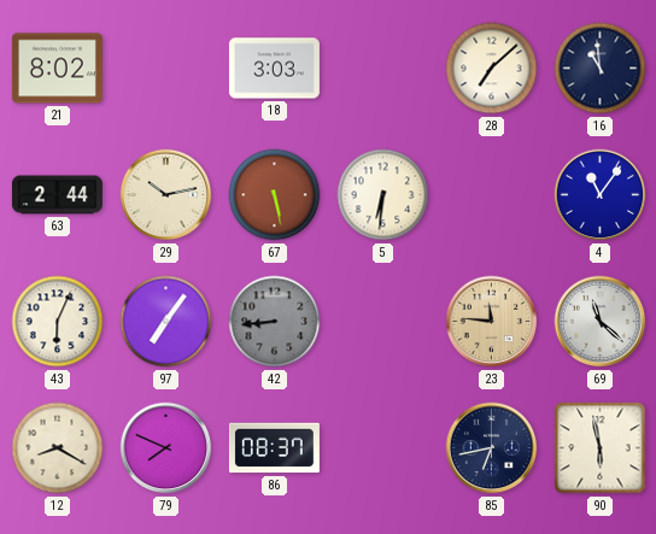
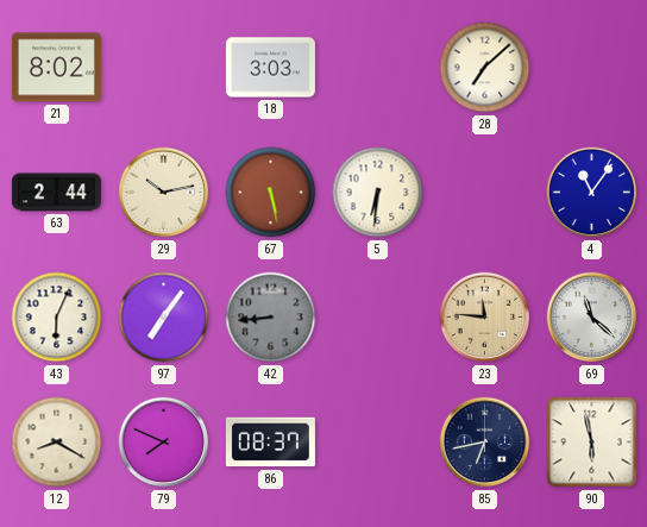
16: 10:59 -> none
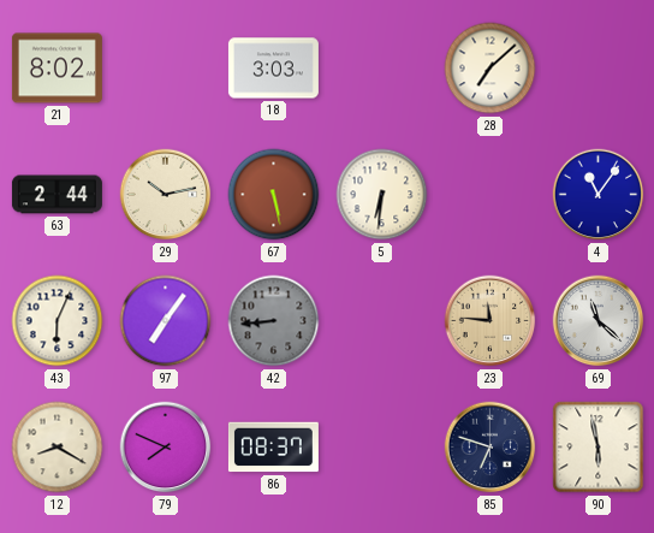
85: 6:43 -> 6:48
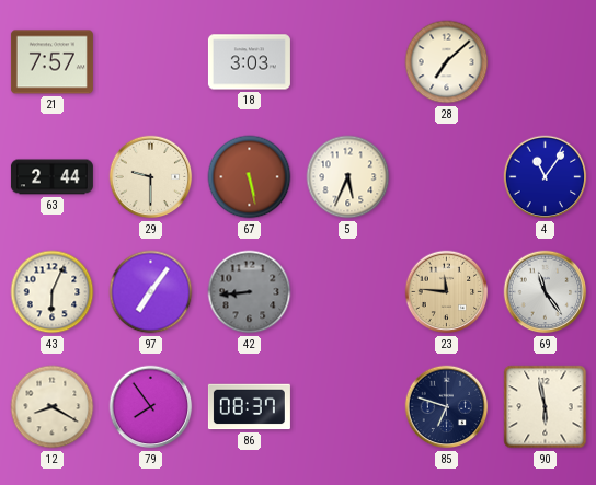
21: 8:02 -> 7:57
29: 10:13 -> 9:30
5: 6:31 -> 5:34
69: 11:22 -> 11:24
79: 7:49 -> 7:54
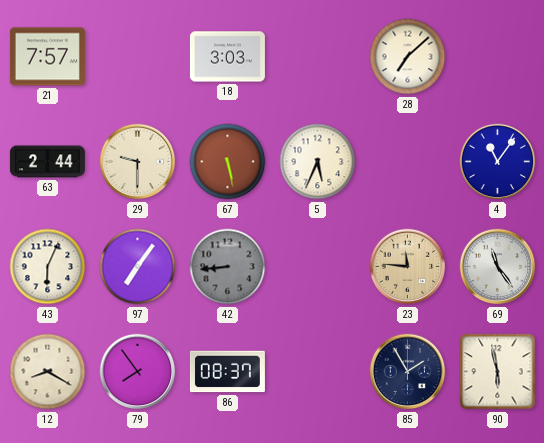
85: 6:48 -> 1:55
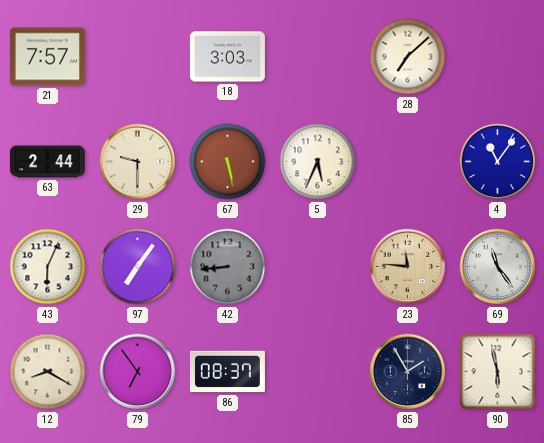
79: 7:54 -> 6:54
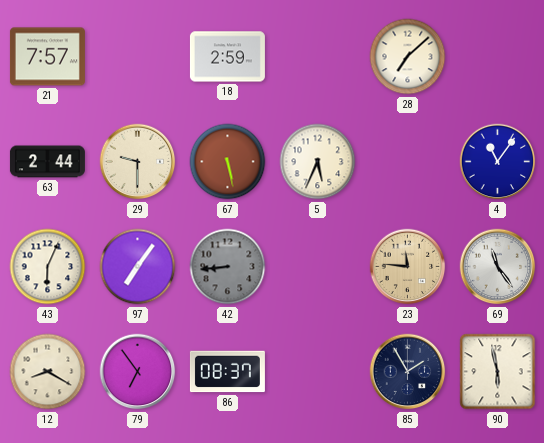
18: 3:03 -> 2:59
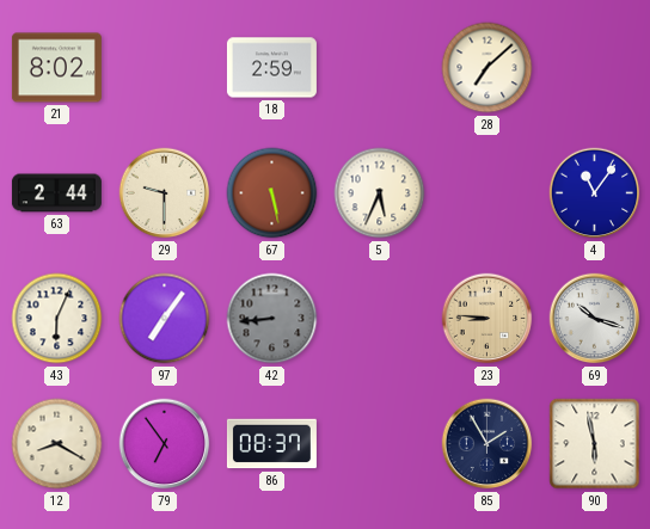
21: 7:57 -> 8:02
23: 11:46 -> 8:46
69: 11:24 -> 10:18
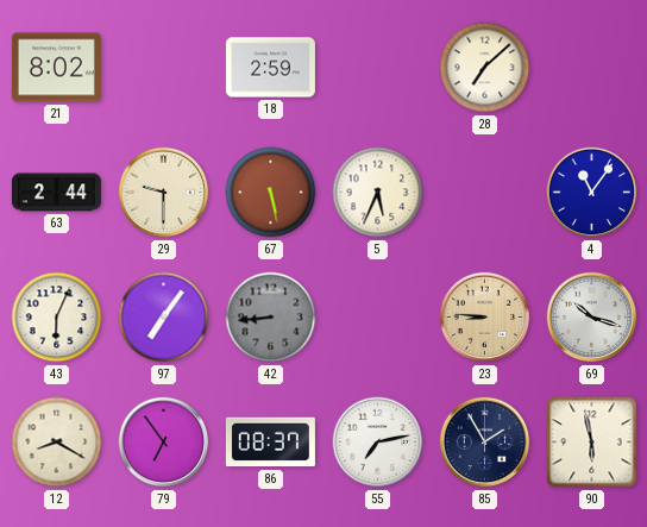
55: none -> 7:13
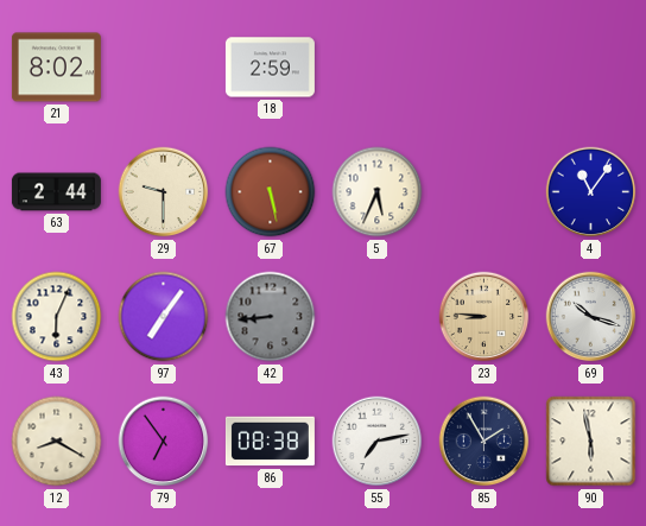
28: 7:08 -> none
86: 08:37 -> 08:38
